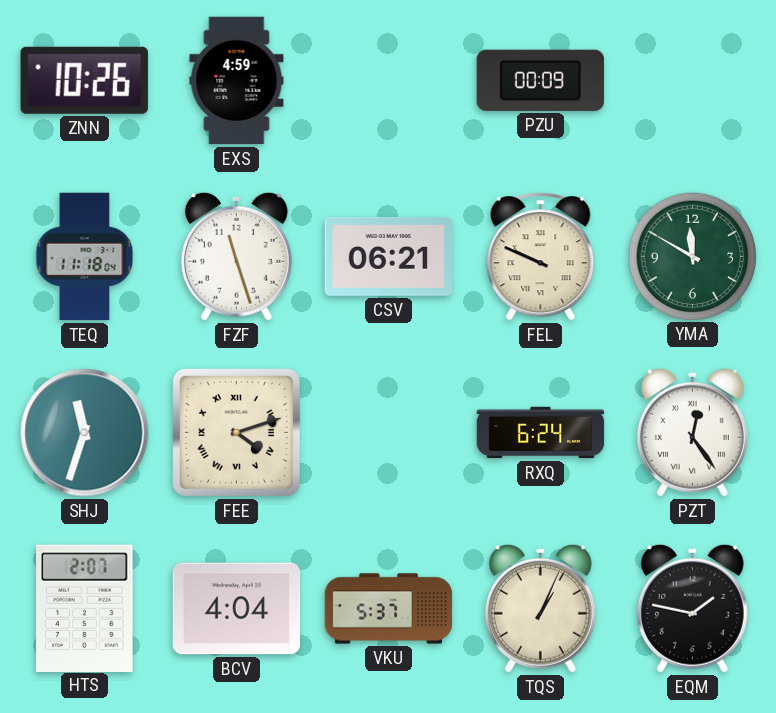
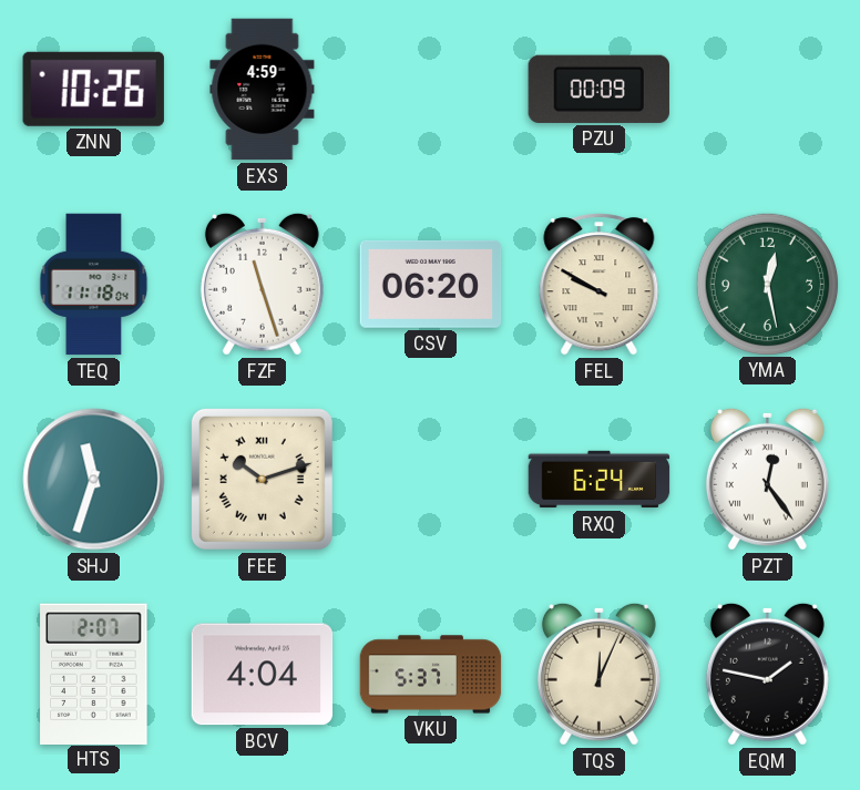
CSV: 06:21 -> 06:20
FEL: 9:49 -> 9:50
YMA: 11:50 -> 12:28
FEE: 4:12 -> 10:12
TQS: 1:04 -> 12:04
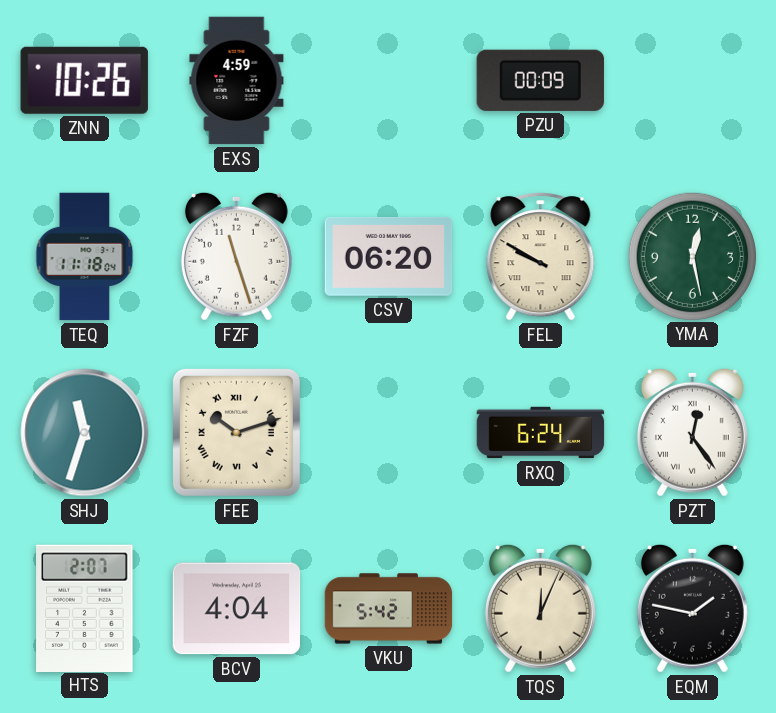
VKU: 5:37 -> 5:42
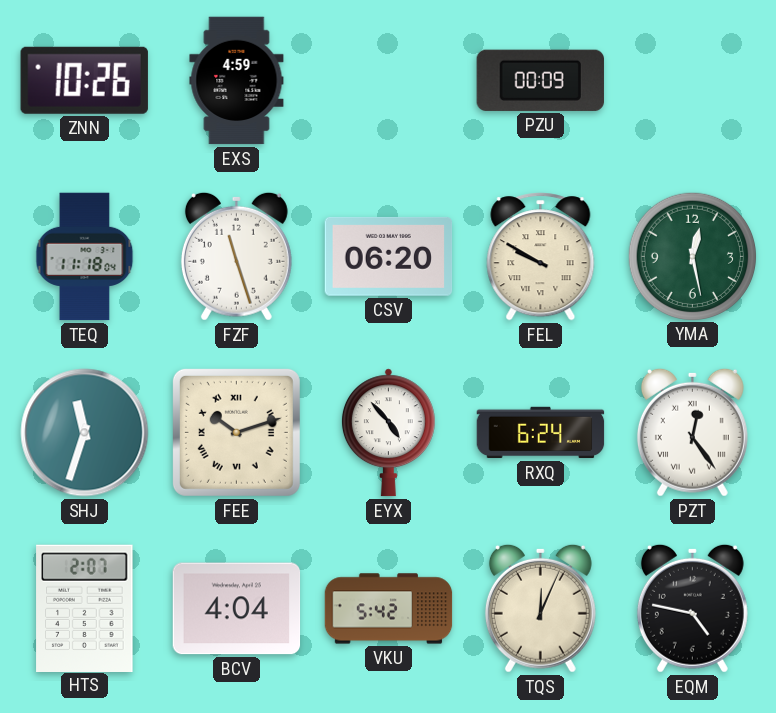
EYX: none -> 4:53
EQM: 1:47 -> 4:47
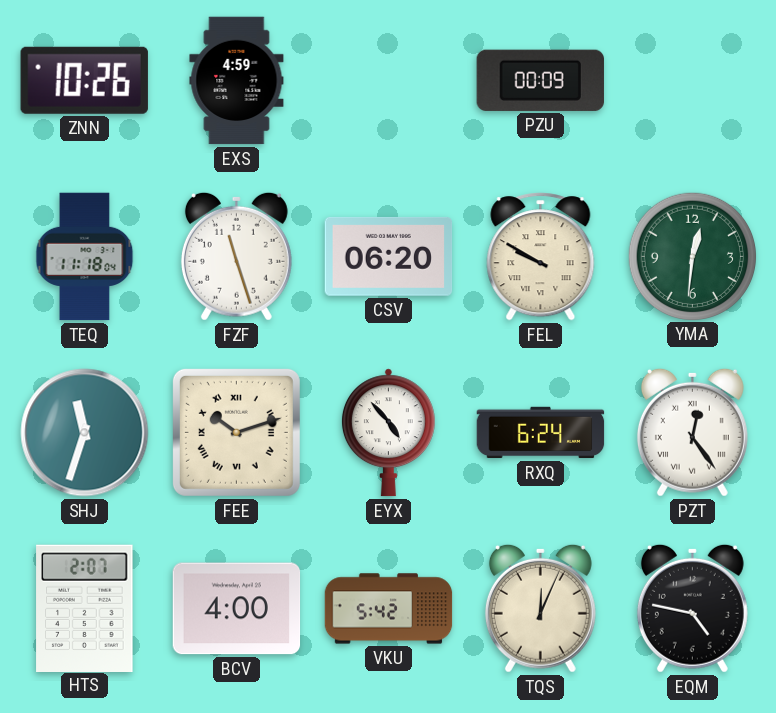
YMA: 12:28 -> 12:31
BCV: 4:04 -> 4:00
